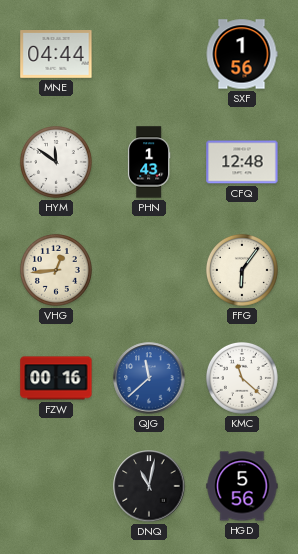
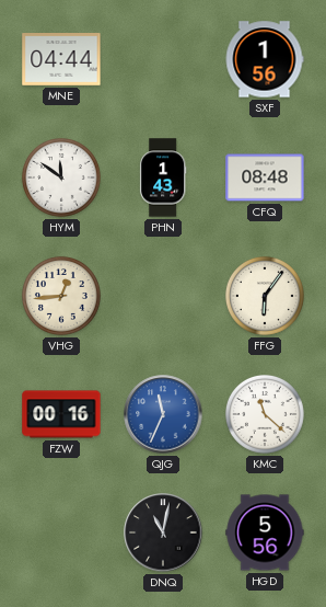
CFQ: 12:48 -> 08:48
QJG: 11:38 -> 11:34
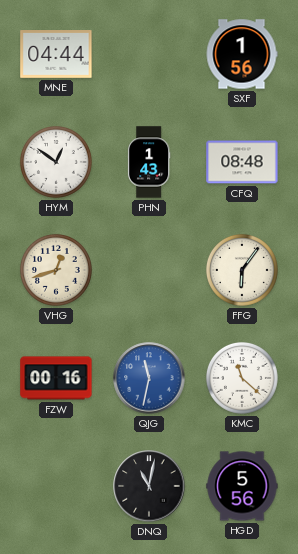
HYM: 11:51 -> 12:51
VHG: 12:44 -> 12:42
QJG: 11:34 -> 11:32
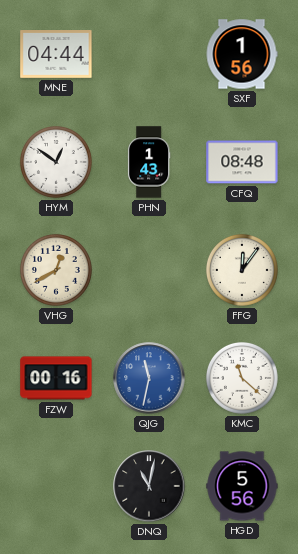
VHG: 12:42 -> 12:40
FFG: 6:06 -> 12:06
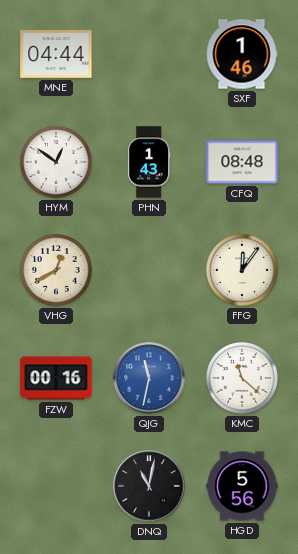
SXF: 1:56 -> 1:46
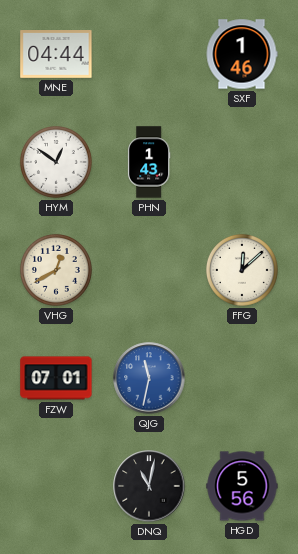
CFQ: 08:48 -> none
FFG: 12:06 -> 12:08
FZW: 00:16 -> 07:01
KMC: 11:22 -> none
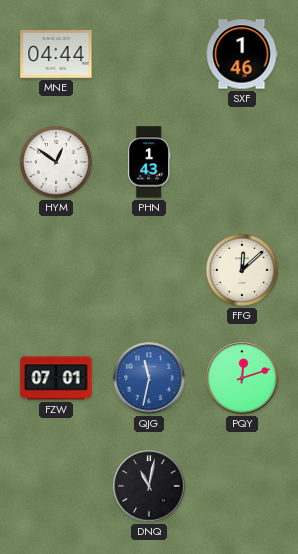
VHG: 12:40 -> none
PQY: none -> 12:12
HGD: 5:56 -> none
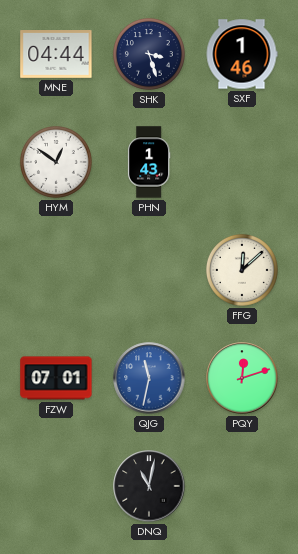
SHK: none -> 3:27
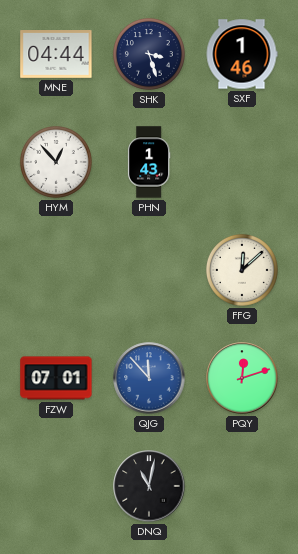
HYM: 12:51 -> 12:53
QJG: 11:32 -> 11:53
